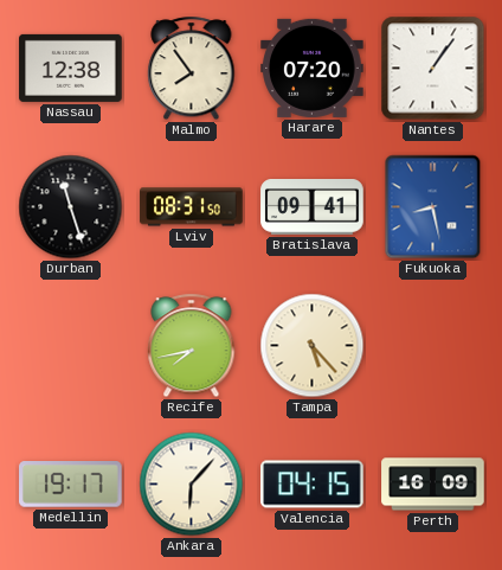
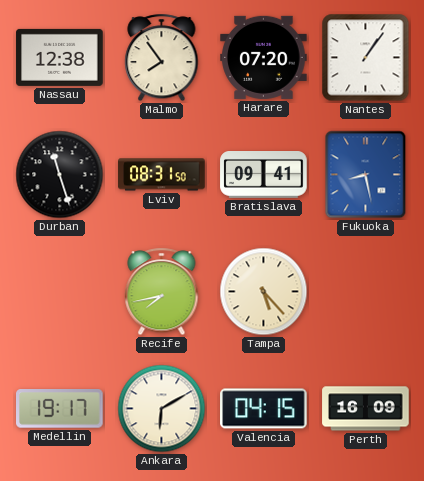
Ankara: 6:07 -> 6:10
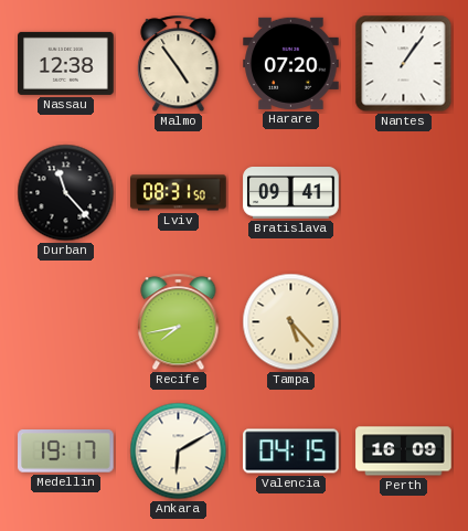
Malmo: 7:54 -> 4:54
Durban: 11:27 -> 11:23
Fukuoka: 8:28 -> none
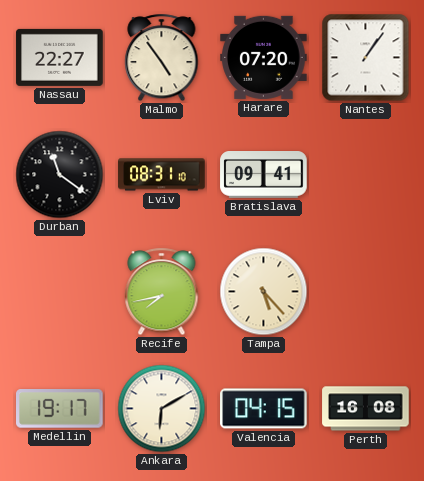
Nassau: 12:38 -> 22:27
Durban: 11:23 -> 11:21
Lviv: 08:31:50 -> 08:31:10
Perth: 16:09 -> 16:08
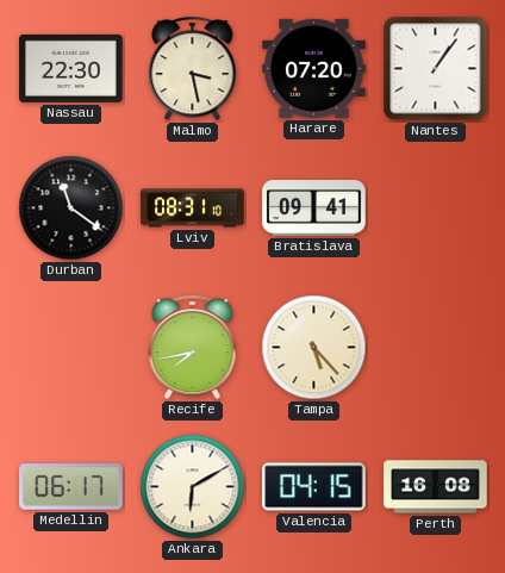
Nassau: 22:27 -> 22:30
Malmo: 4:54 -> 3:28
Medellin: 19:17 -> 06:17
